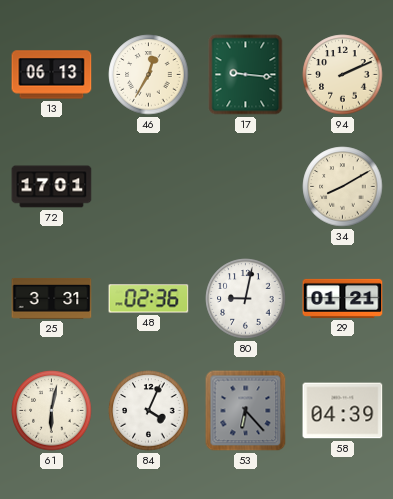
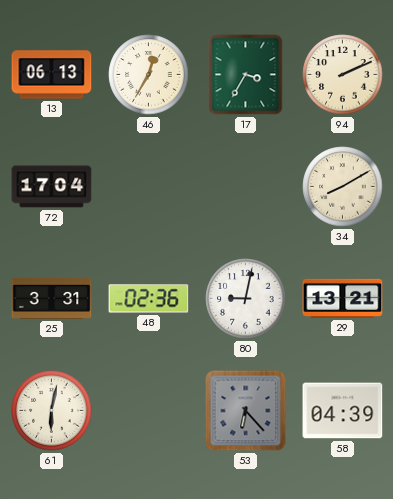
17: 9:16 -> 3:35
72: 17:01 -> 17:04
29: 01:21 -> 13:21
84: 4:04 -> none
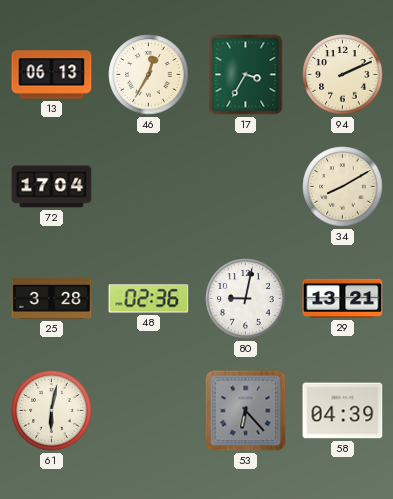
25: 3:31 -> 3:28
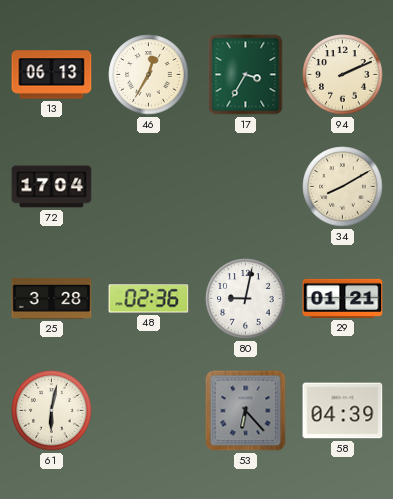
29: 13:21 -> 01:21
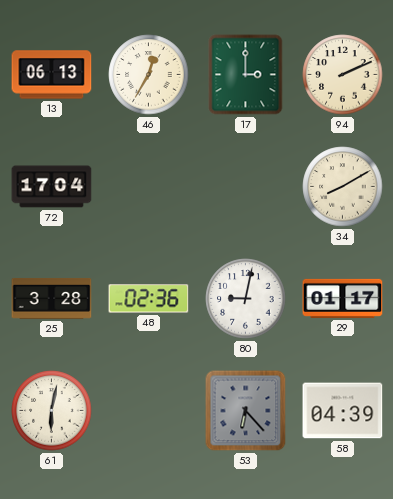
17: 3:35 -> 3:00
29: 01:21 -> 01:17
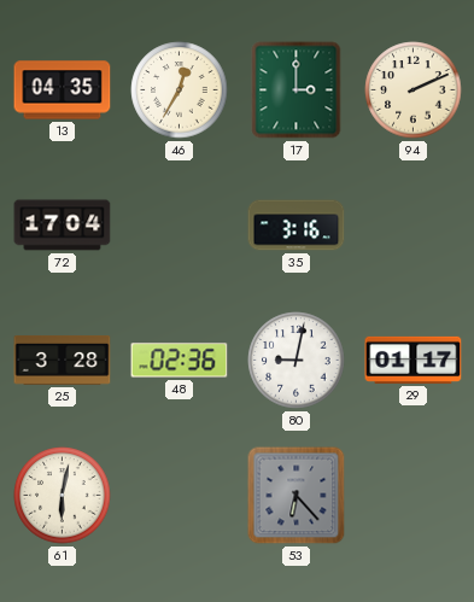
13: 06:13 -> 04:35
35: none -> 3:16
34: 8:10 -> none
58: 04:39 -> none
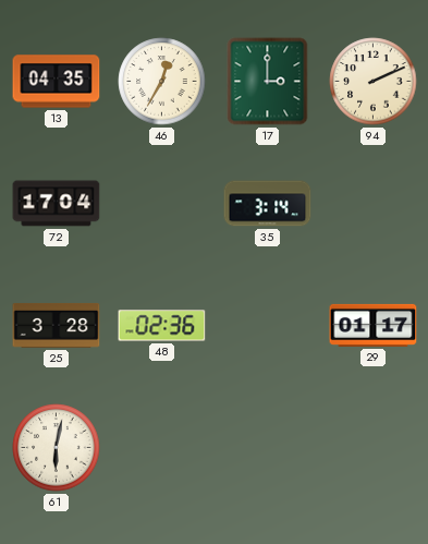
35: 3:16 -> 3:14
80: 9:02 -> none
53: 6:23 -> none
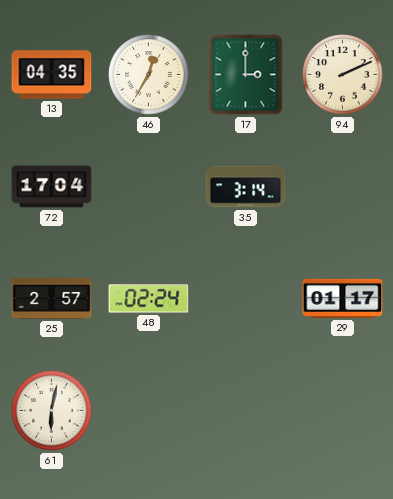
25: 3:28 -> 2:57
48: 02:36 -> 02:24
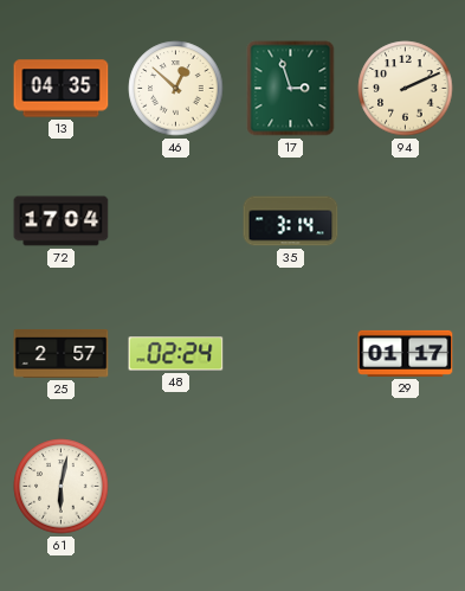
46: 12:35 -> 12:52
17: 3:00 -> 2:57
